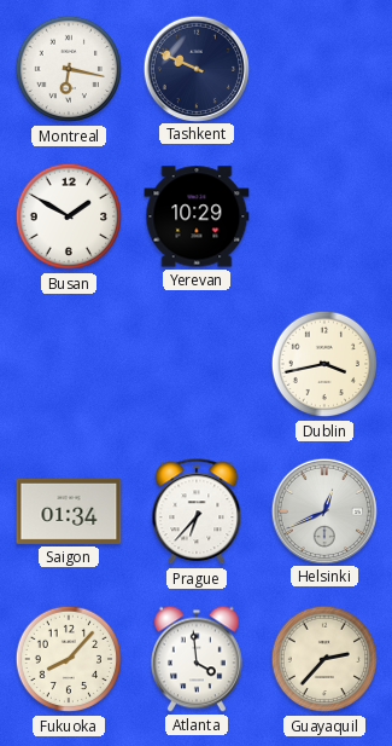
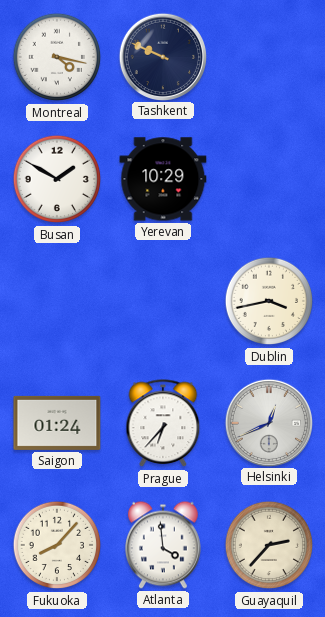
Montreal: 6:17 -> 4:17
Saigon: 01:34 -> 01:24
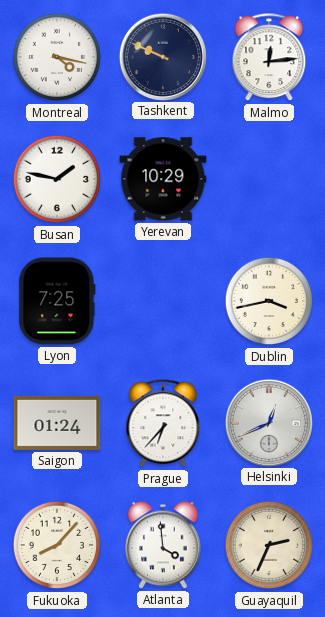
Malmo: none -> 12:14
Busan: 1:50 -> 1:47
Lyon: none -> 7:25
Guayaquil: 2:37 -> 2:34
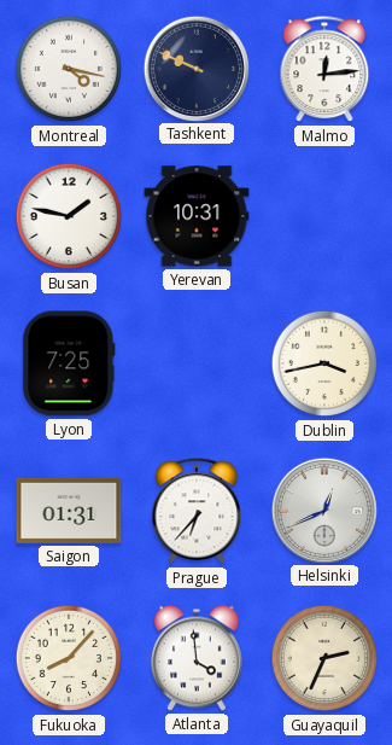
Yerevan: 10:29 -> 10:31
Saigon: 01:24 -> 01:31
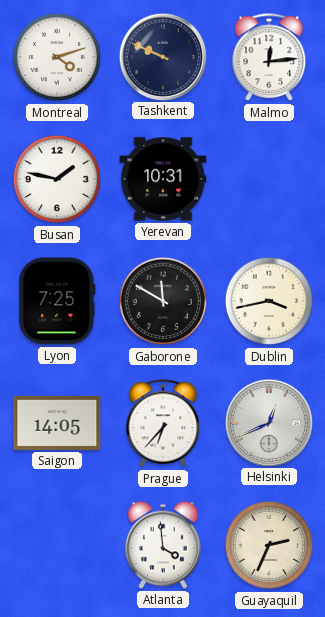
Montreal: 4:17 -> 4:12
Gaborone: none -> 11:50
Saigon: 01:31 -> 14:05
Fukuoka: 8:07 -> none
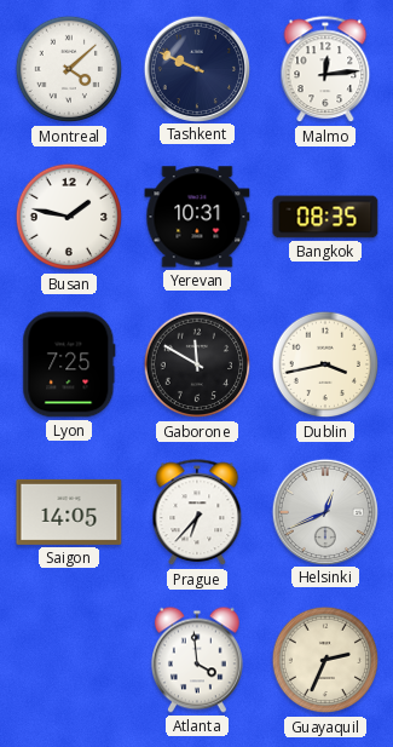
Montreal: 4:12 -> 4:08
Bangkok: none -> 08:35
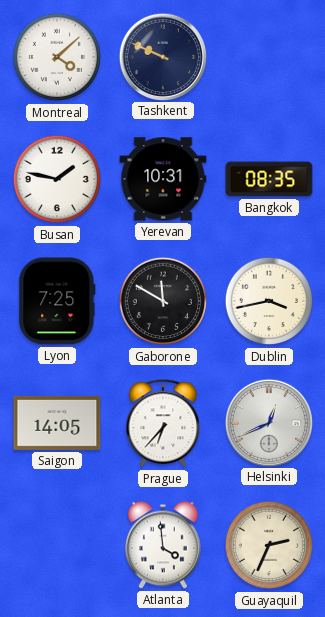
Malmo: 12:14 -> none
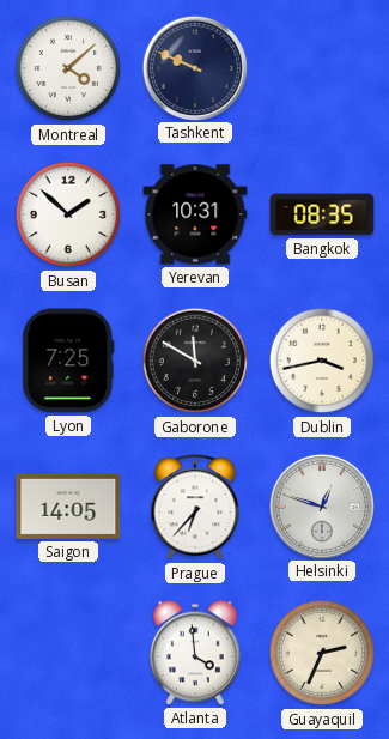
Busan: 1:47 -> 1:52
Helsinki: 12:41 -> 12:48
